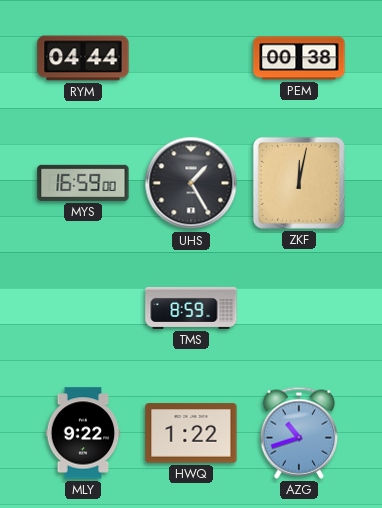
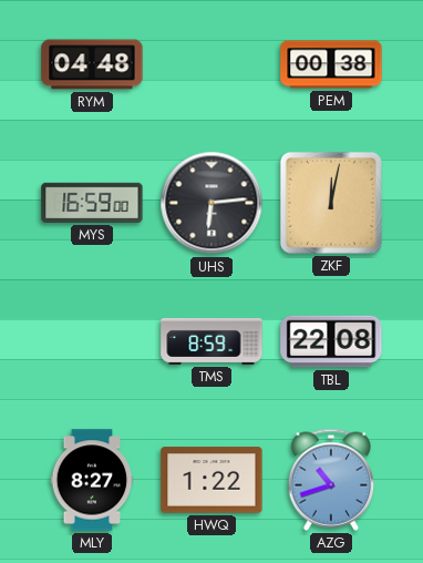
RYM: 04:44 -> 04:48
UHS: 1:25 -> 6:14
TBL: none -> 22:08
MLY: 9:22 -> 8:27
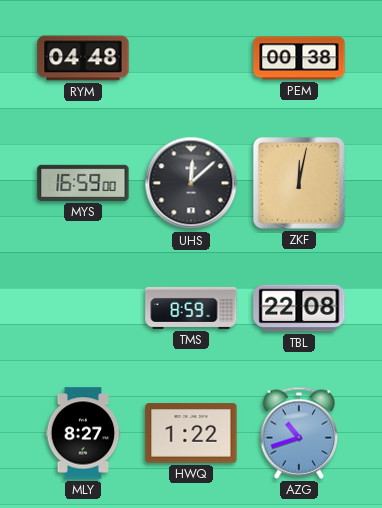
UHS: 6:14 -> 12:08
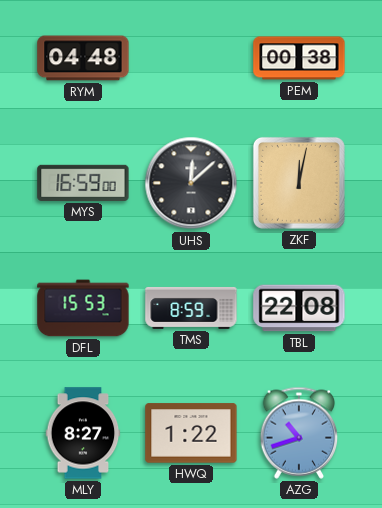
DFL: none -> 15:53
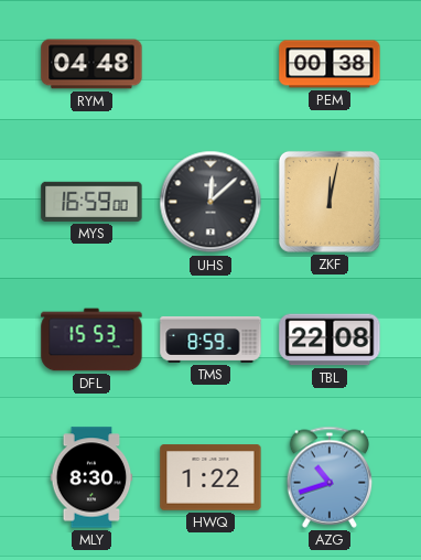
MLY: 8:27 -> 8:30
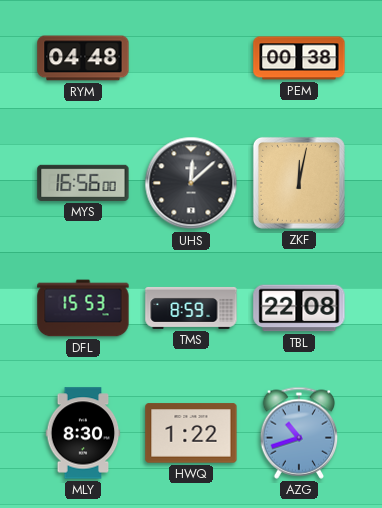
MYS: 16:59 -> 16:56
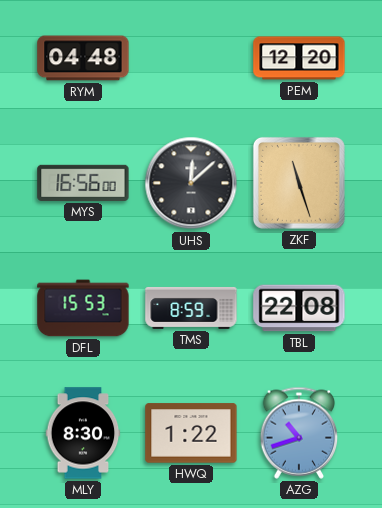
PEM: 00:38 -> 12:20
ZKF: 12:02 -> 11:27
